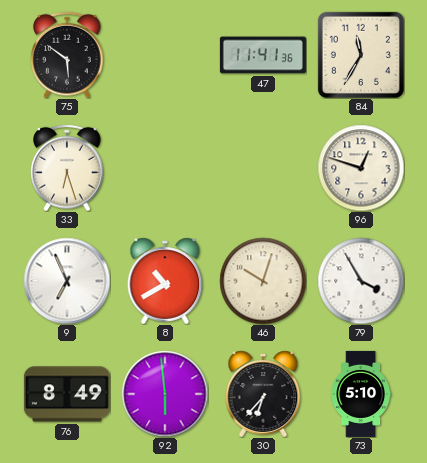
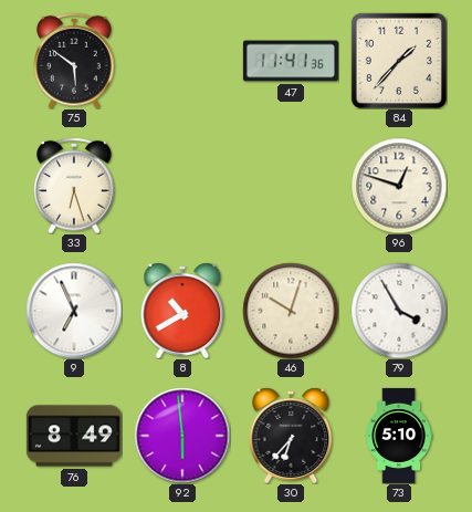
84: 11:35 -> 1:37
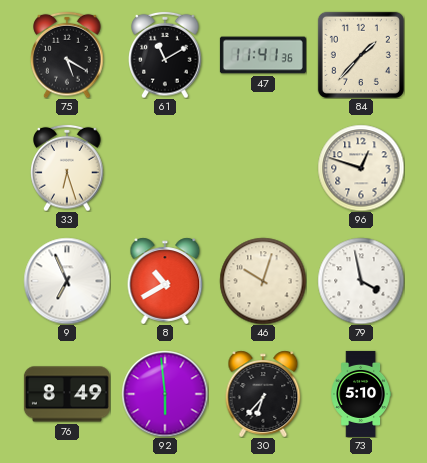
75: 5:51 -> 5:20
61: none -> 11:10
79: 3:55 -> 3:58
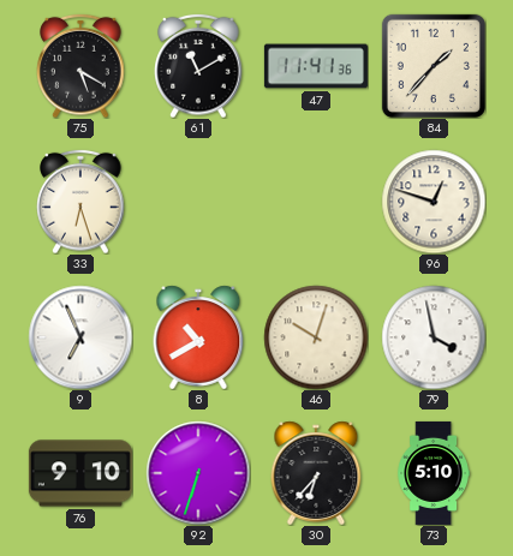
76: 8:49 -> 9:10
92: 5:59 -> 6:33
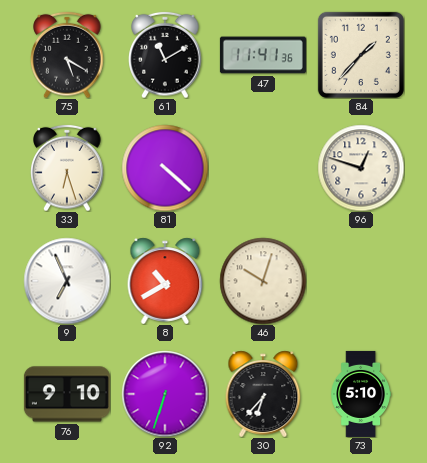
81: none -> 4:22
79: 3:58 -> none
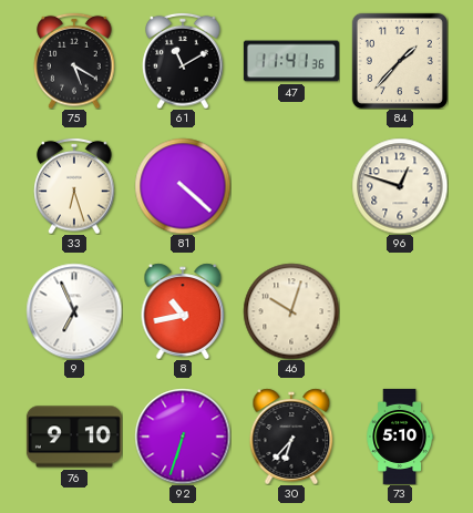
8: 10:40 -> 10:43
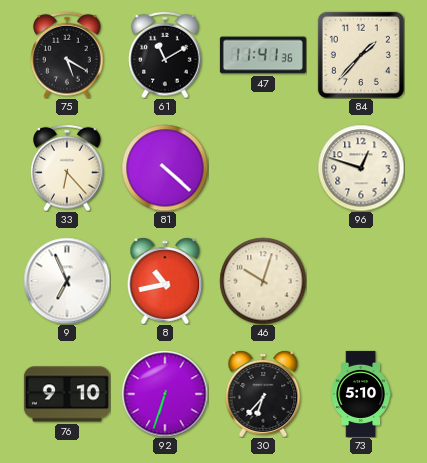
33: 6:27 -> 6:23
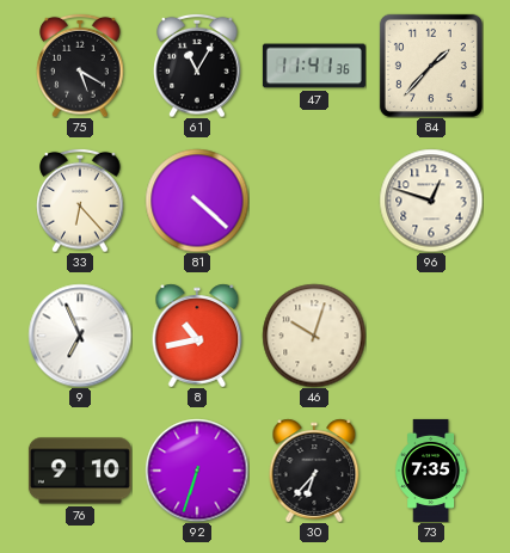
61: 11:10 -> 11:05
73: 5:10 -> 7:35
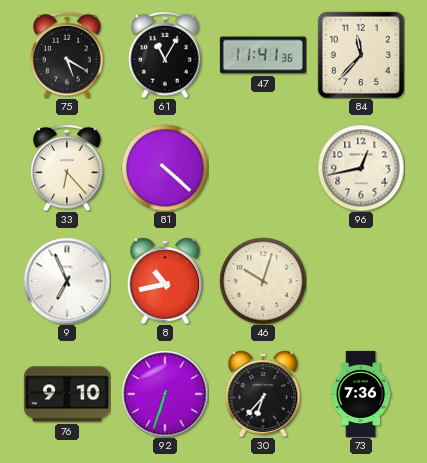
84: 1:37 -> 11:37
96: 12:48 -> 12:43
73: 7:35 -> 7:36
